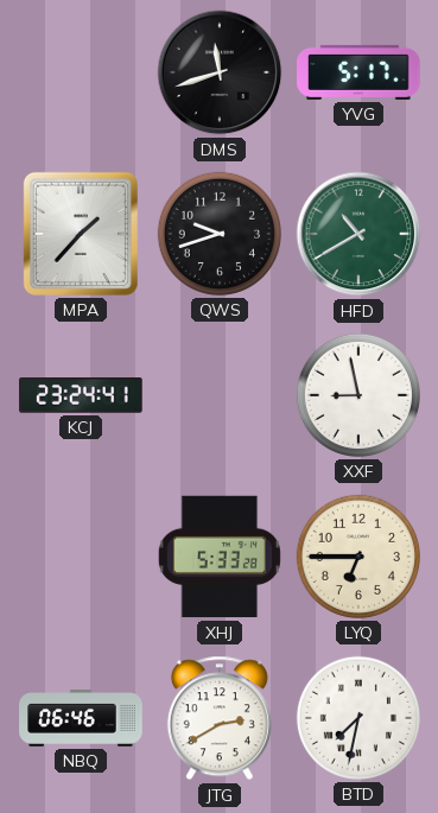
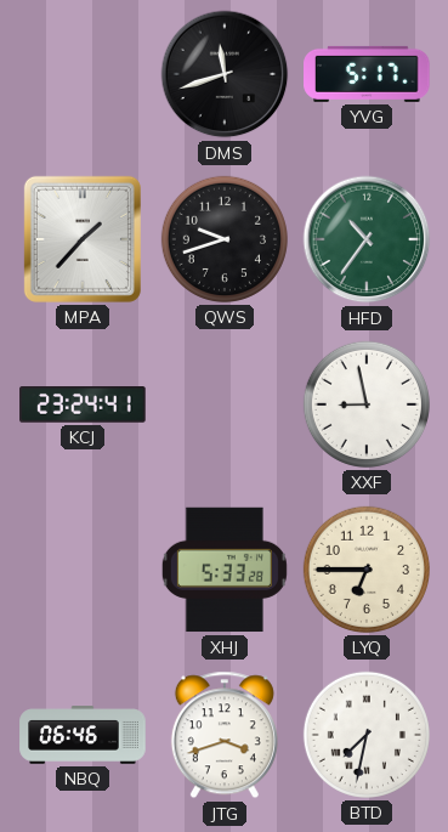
HFD: 10:40 -> 10:36
JTG: 2:40 -> 3:42
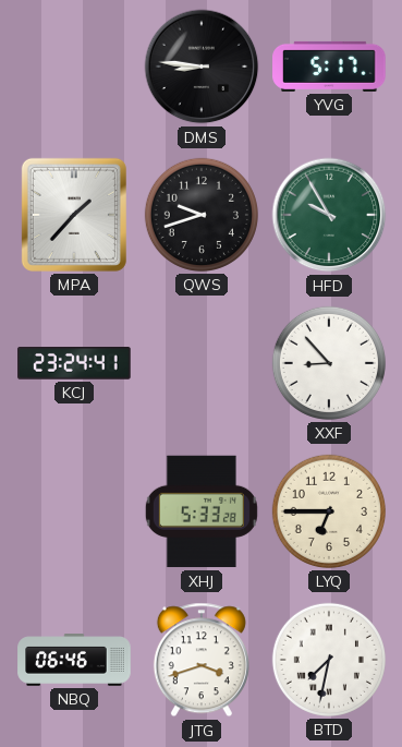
DMS: 11:42 -> 8:46
HFD: 10:36 -> 9:55
XXF: 8:58 -> 8:53
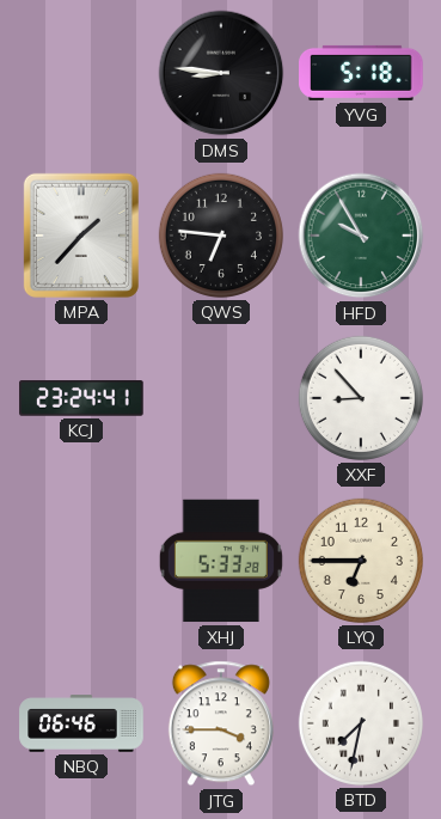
YVG: 5:17 -> 5:18
QWS: 9:42 -> 6:46
JTG: 3:42 -> 3:45
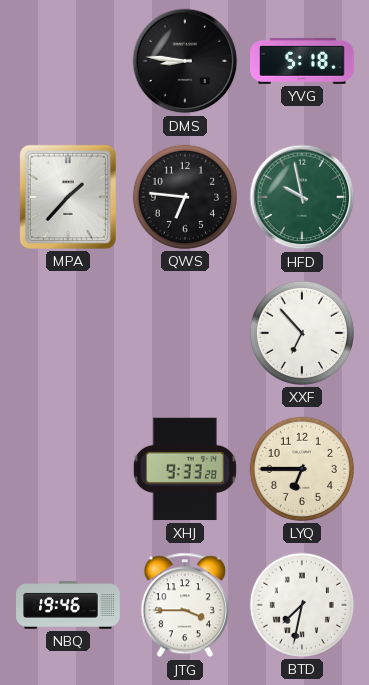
HFD: 9:55 -> 9:58
KCJ: 23:24 -> none
XXF: 8:53 -> 6:53
XHJ: 5:33 -> 9:33
NBQ: 06:46 -> 19:46
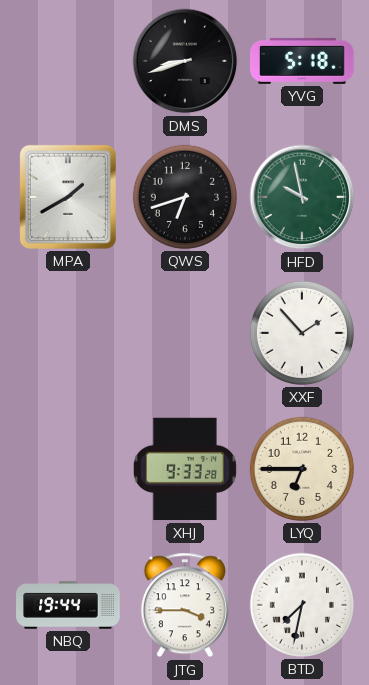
DMS: 8:46 -> 8:42
MPA: 1:37 -> 1:40
QWS: 6:46 -> 6:42
XXF: 6:53 -> 1:53
NBQ: 19:46 -> 19:44
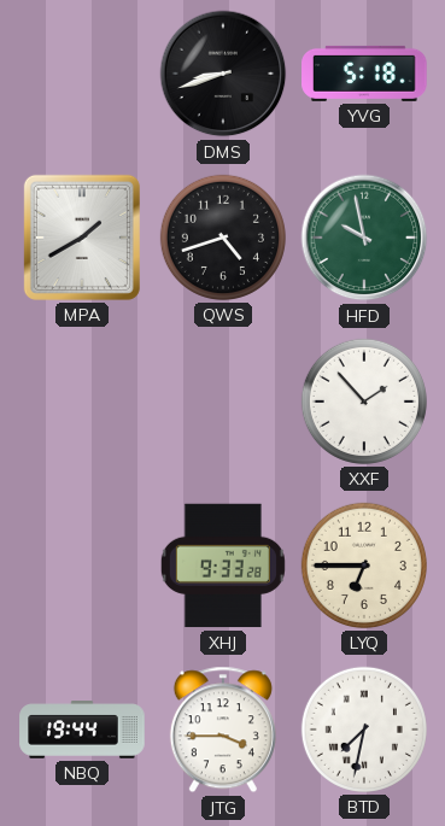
QWS: 6:42 -> 4:42
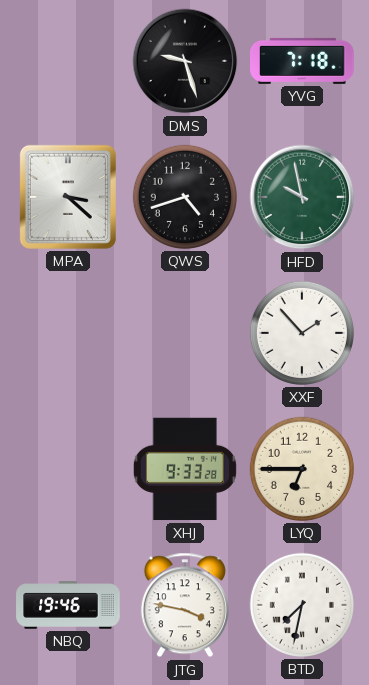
DMS: 8:42 -> 9:27
YVG: 5:18 -> 7:18
MPA: 1:40 -> 3:22
NBQ: 19:44 -> 19:46
JTG: 3:45 -> 3:47
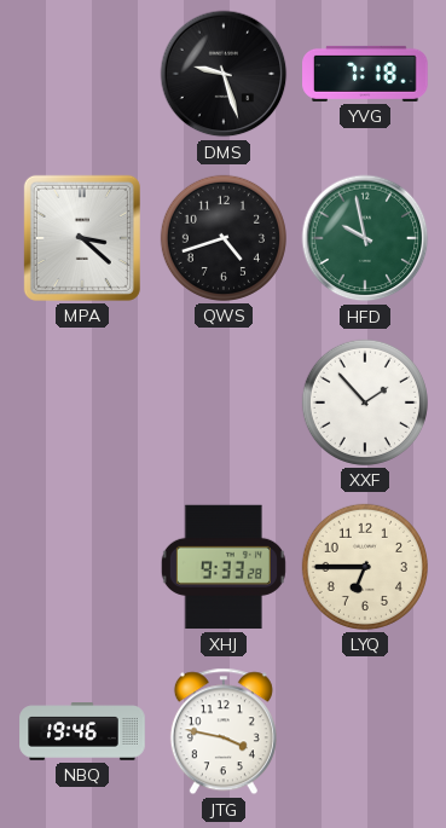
BTD: 7:32 -> none
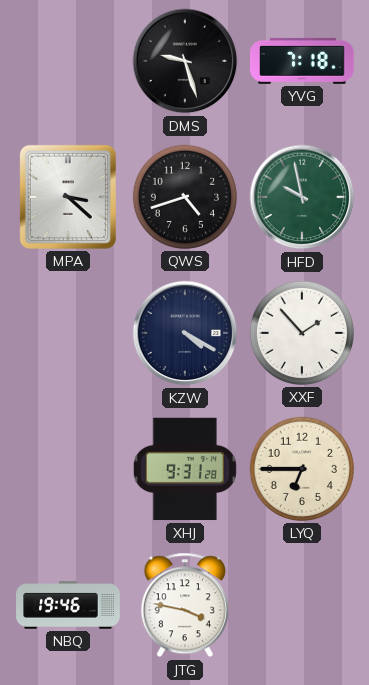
KZW: none -> 4:20
XHJ: 9:33 -> 9:31
